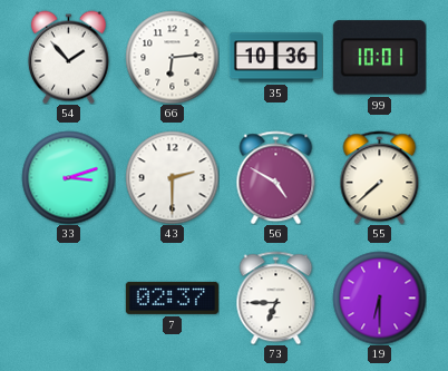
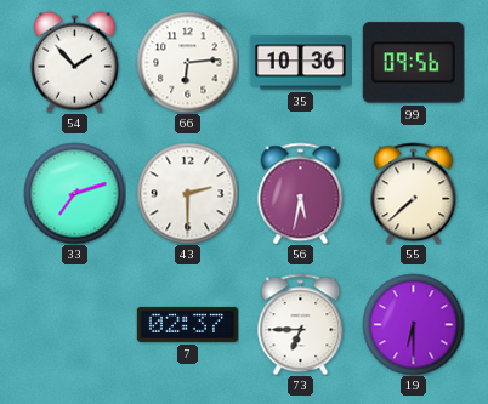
99: 10:01 -> 09:56
33: 3:12 -> 7:12
56: 4:50 -> 5:32
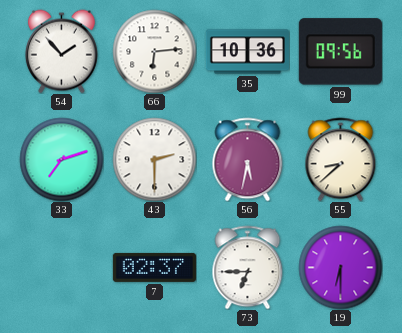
55: 7:38 -> 8:38
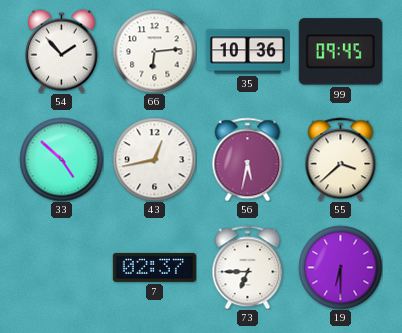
99: 09:56 -> 09:45
33: 7:12 -> 4:52
43: 2:30 -> 12:43
55: 8:38 -> 3:38
